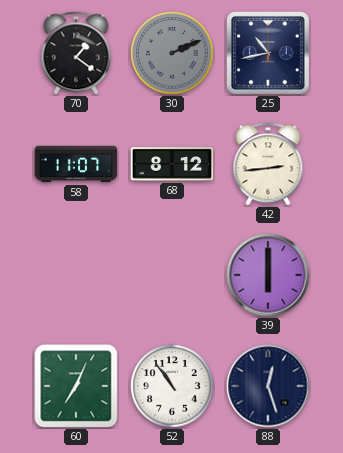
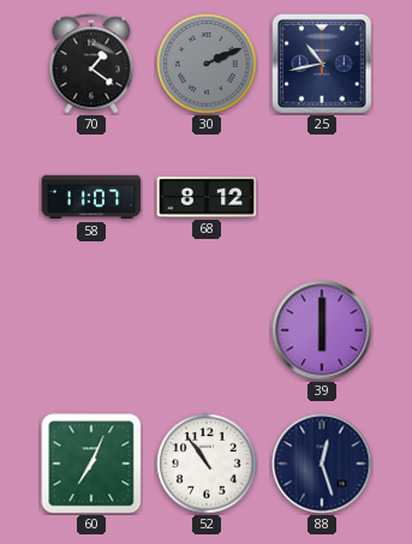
42: 2:44 -> none
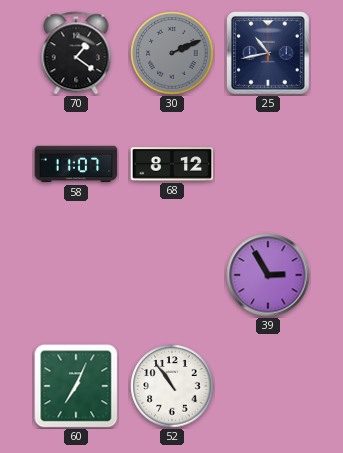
39: 6:00 -> 2:55
88: 12:27 -> none
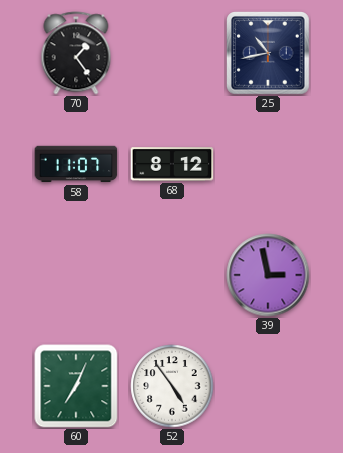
70: 1:21 -> 1:24
30: 2:11 -> none
39: 2:55 -> 2:58
52: 10:54 -> 4:54
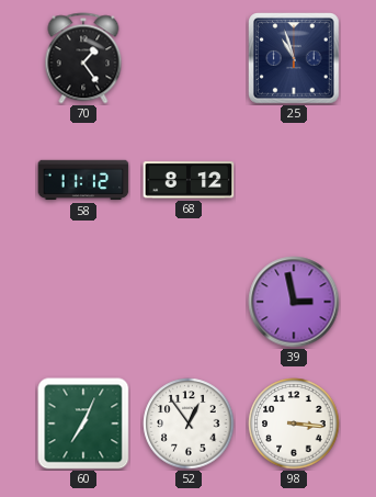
25: 10:43 -> 10:57
58: 11:07 -> 11:12
52: 4:54 -> 12:54
98: none -> 3:16
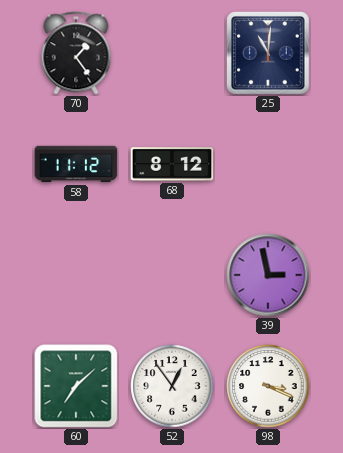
25: 10:57 -> 11:01
60: 7:04 -> 7:08
98: 3:16 -> 3:19
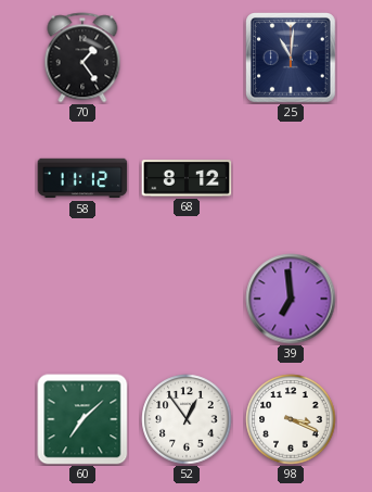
39: 2:58 -> 6:59
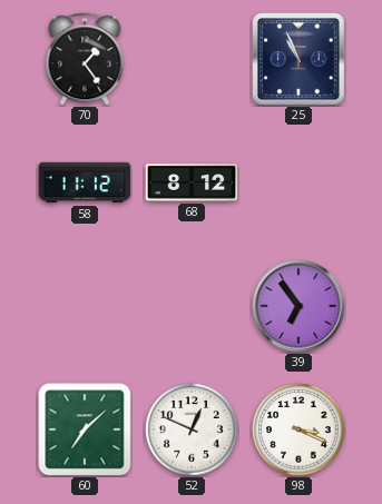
25: 11:01 -> 10:56
39: 6:59 -> 6:54
52: 12:54 -> 12:49
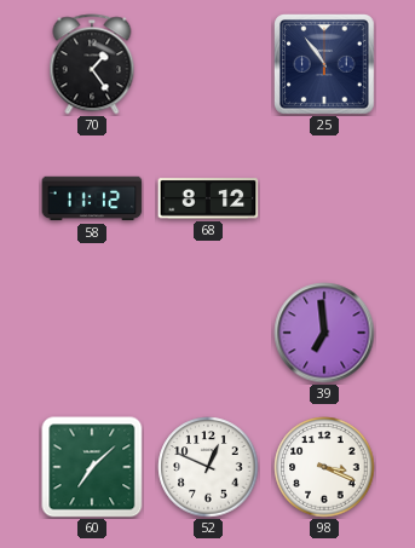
25: 10:56 -> 10:54
39: 6:54 -> 6:59
